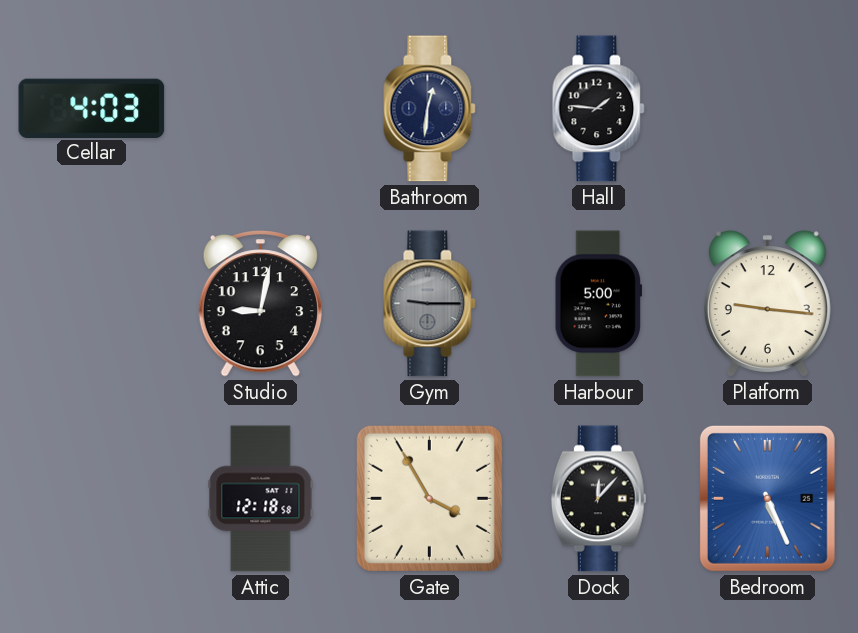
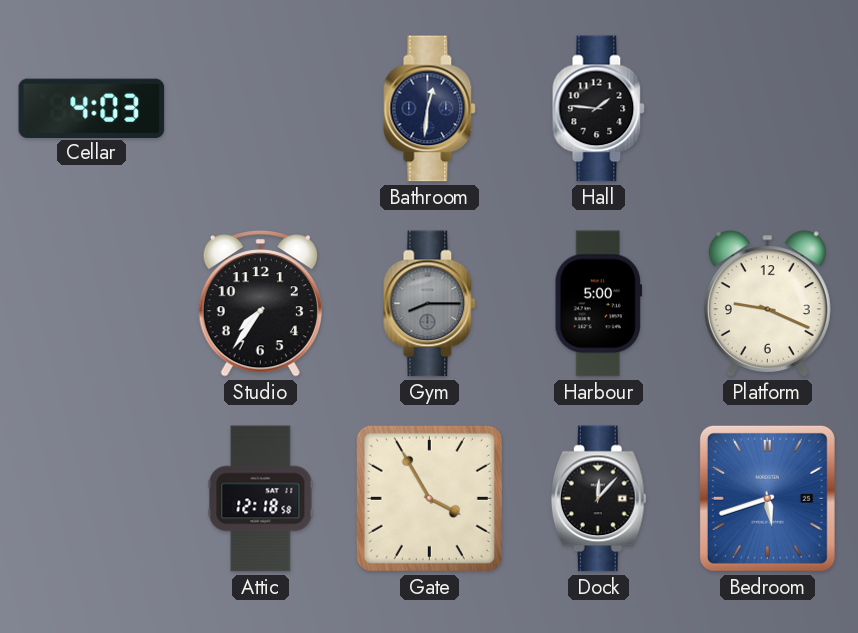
Studio: 9:02 -> 7:36
Gym: 9:15 -> 8:15
Platform: 9:16 -> 9:19
Bedroom: 5:26 -> 5:42
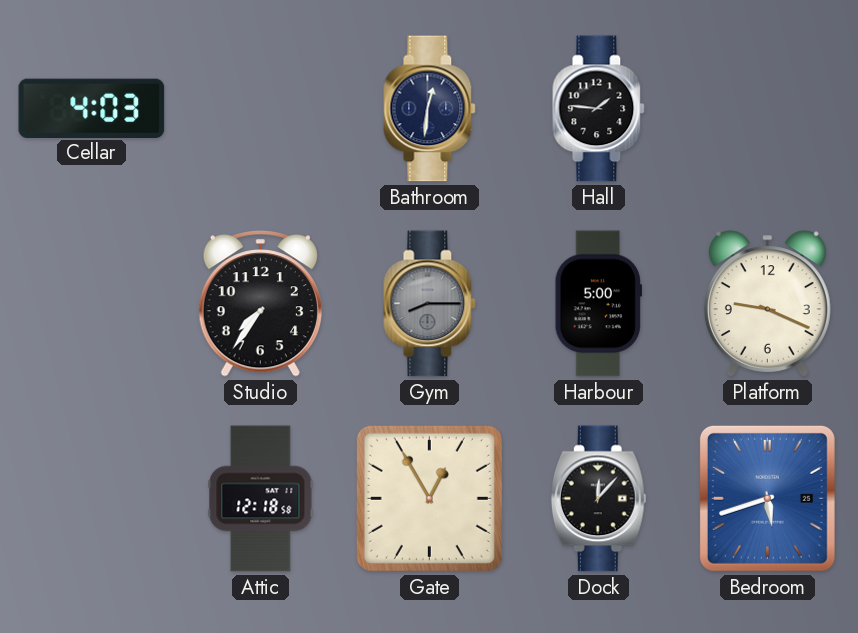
Gate: 3:55 -> 12:55
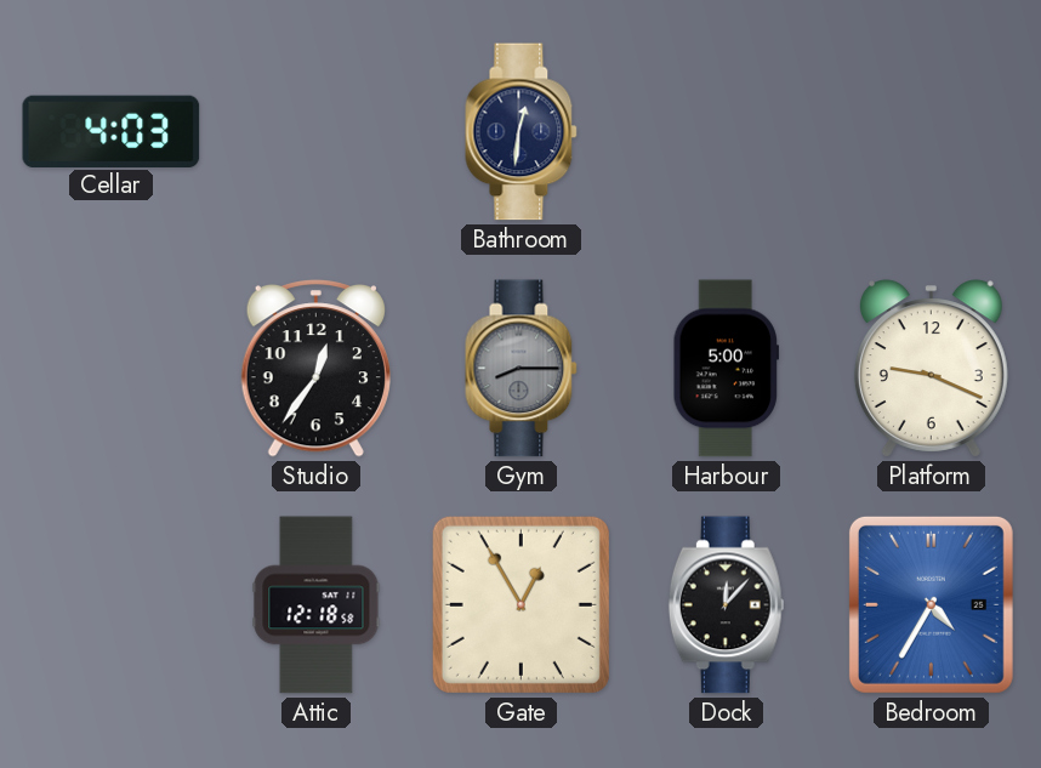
Hall: 1:46 -> none
Studio: 7:36 -> 12:36
Bedroom: 5:42 -> 4:35
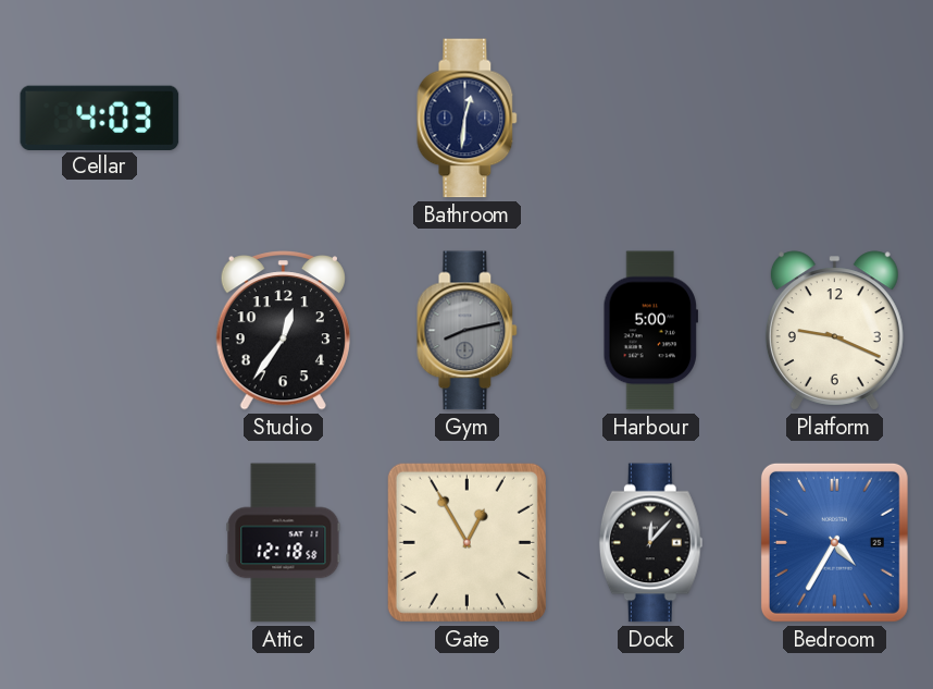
Gym: 8:15 -> 8:13
